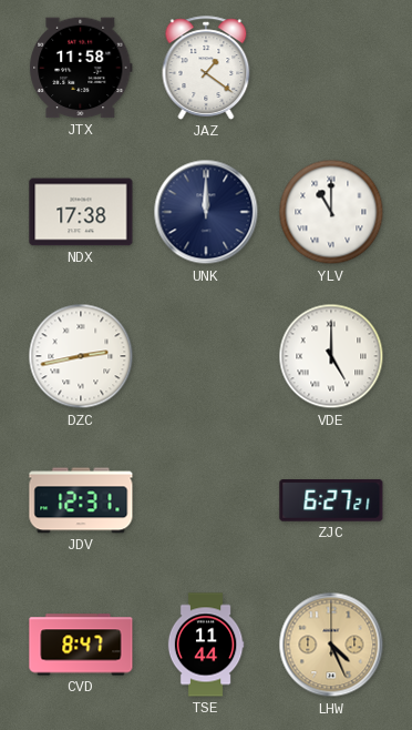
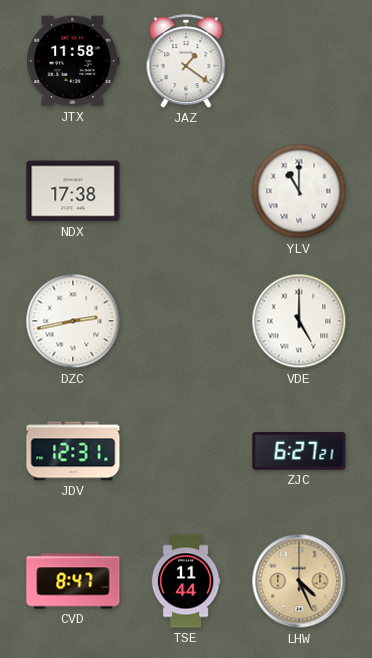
UNK: 12:00 -> none
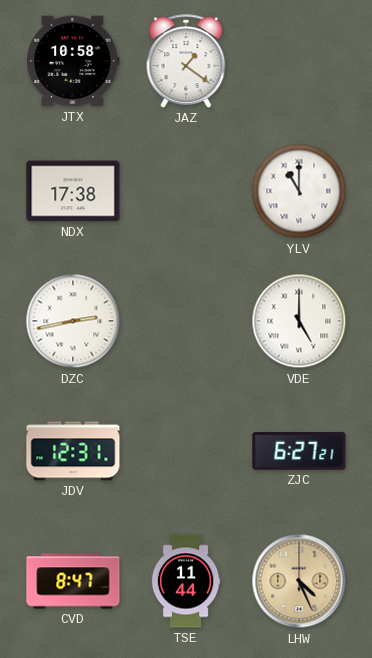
JTX: 11:58 -> 10:58
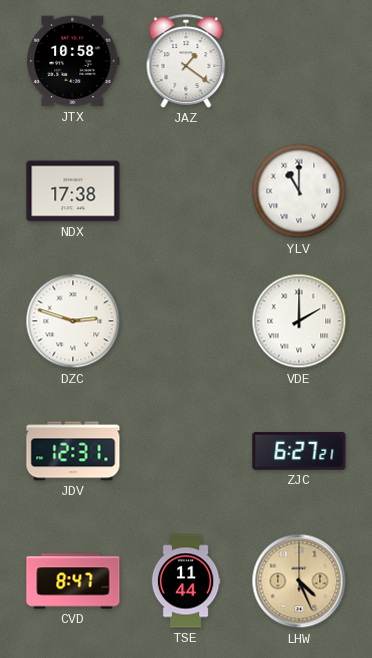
DZC: 2:43 -> 2:48
VDE: 5:00 -> 2:00
